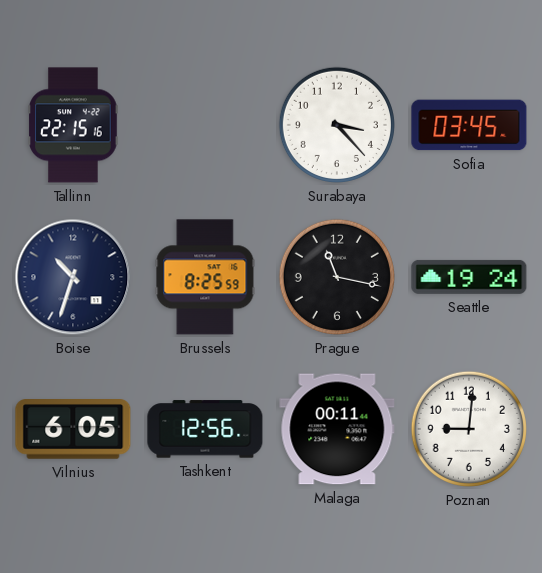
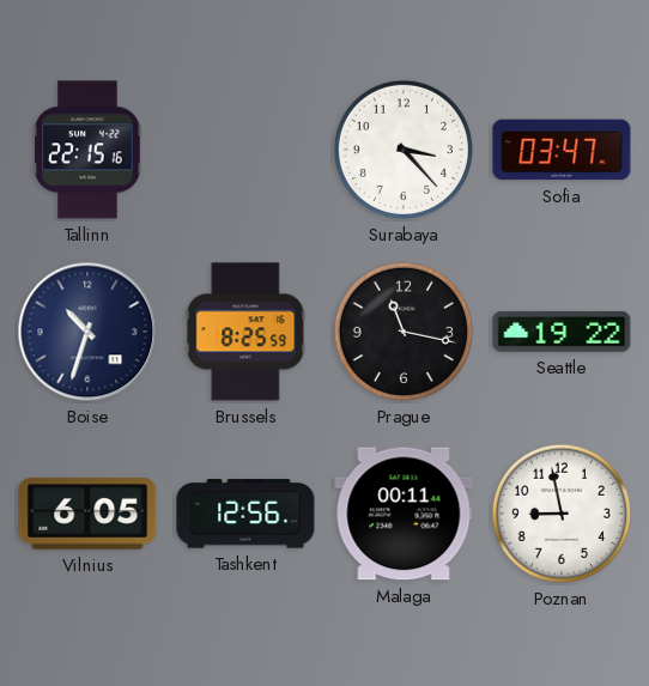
Sofia: 03:45 -> 03:47
Seattle: 19:24 -> 19:22
Poznan: 9:01 -> 8:58
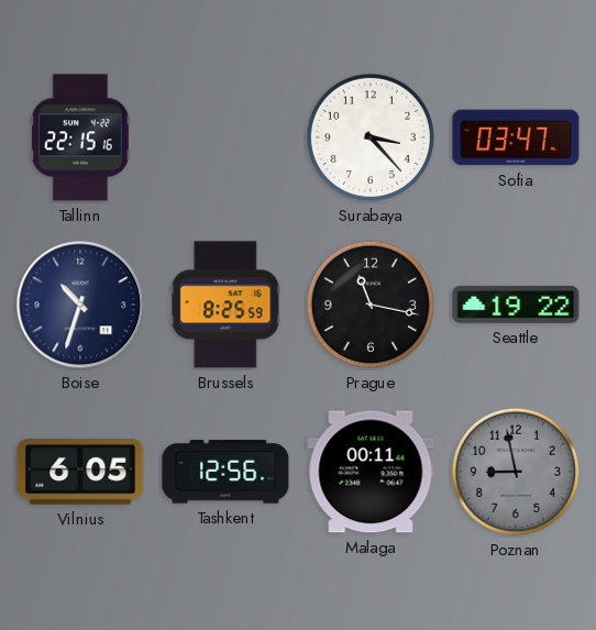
Poznan dial: white -> grey
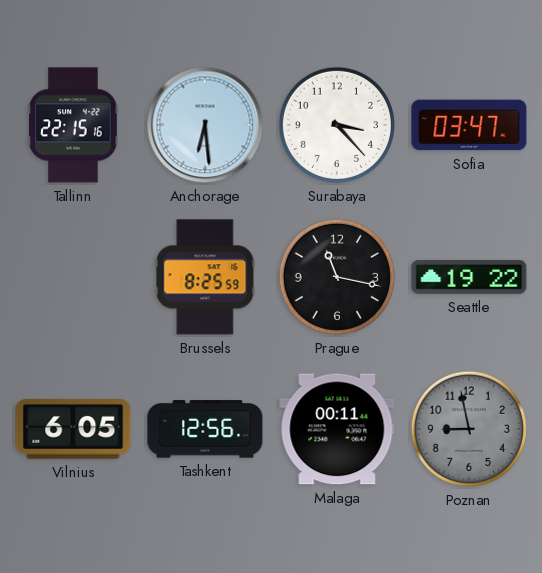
Anchorage: none -> 6:29
Boise: 10:33 -> none
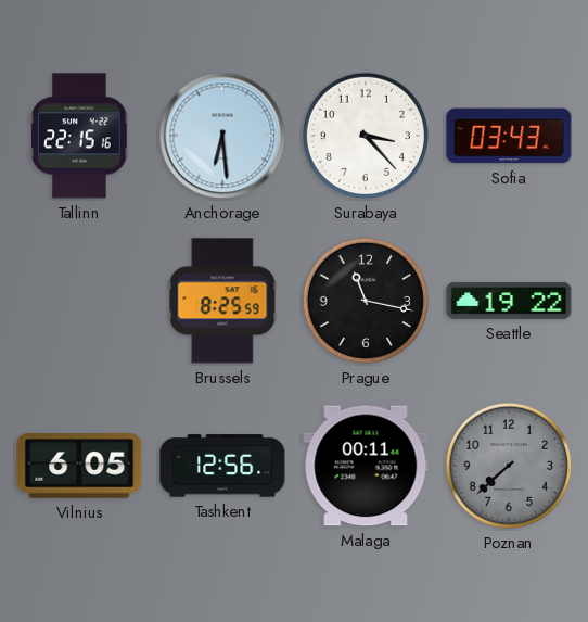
Sofia: 03:47 -> 03:43
Poznan: 8:58 -> 7:38
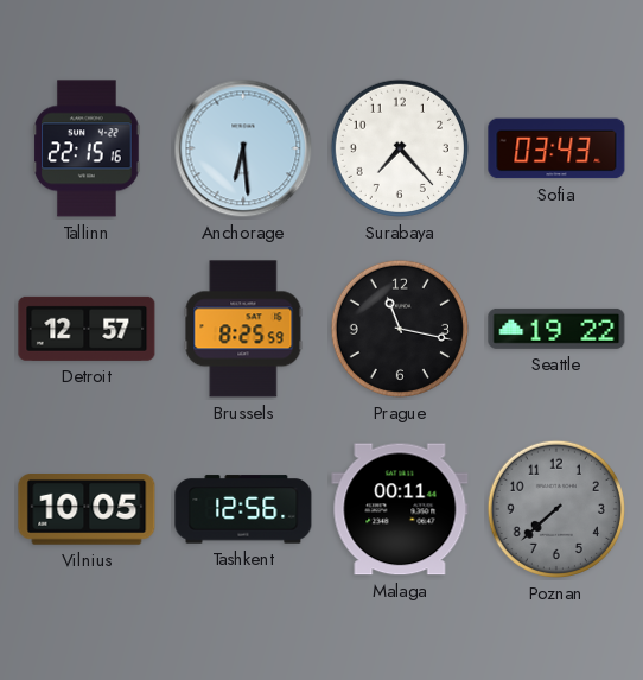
Surabaya: 3:23 -> 7:23
Detroit: none -> 12:57
Vilnius: 6:05 -> 10:05
